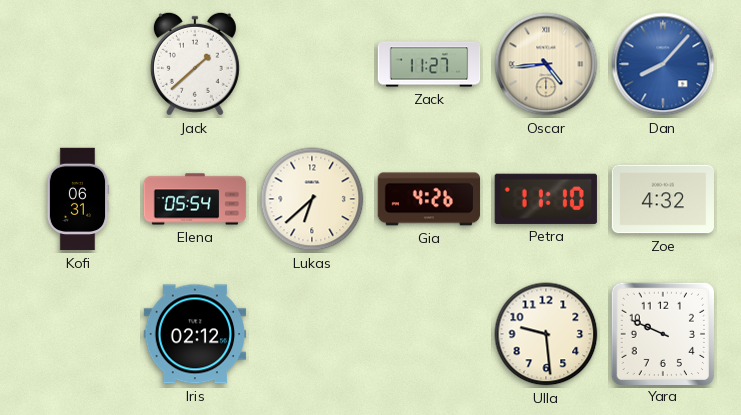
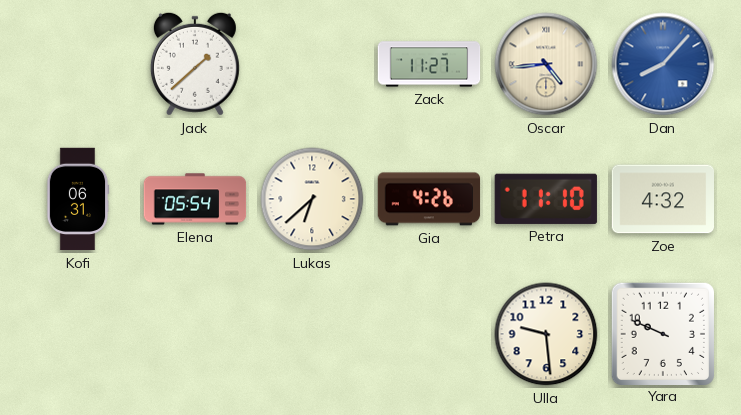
Iris: 02:12 -> none
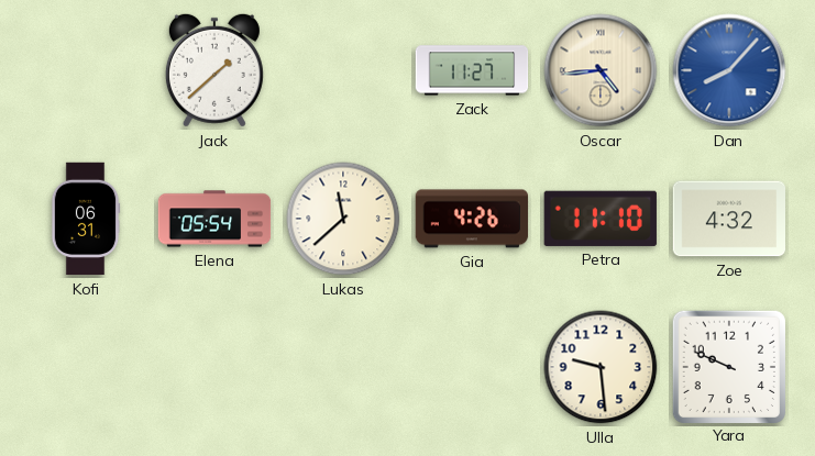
Lukas: 6:38 -> 11:38
